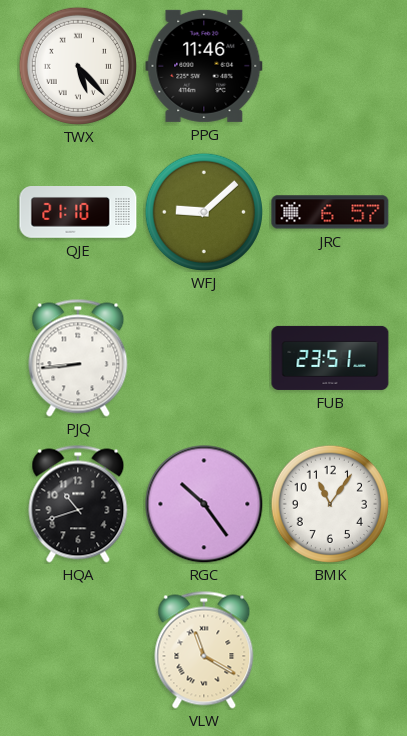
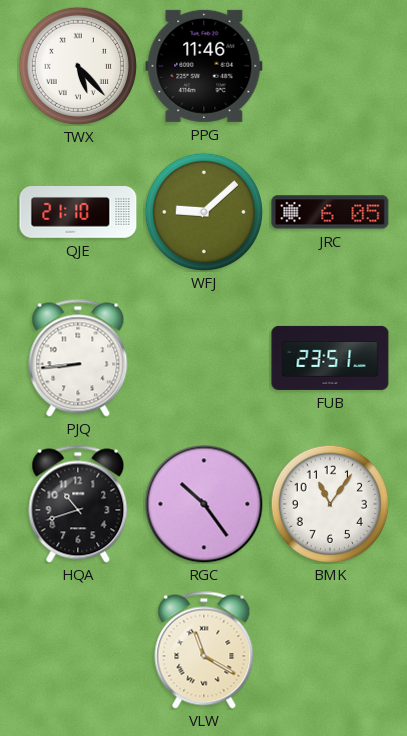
JRC: 6:57 -> 6:05
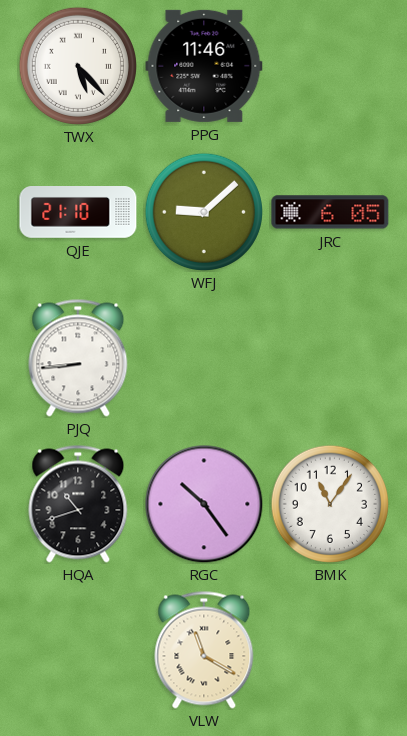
FUB: 23:51 -> none
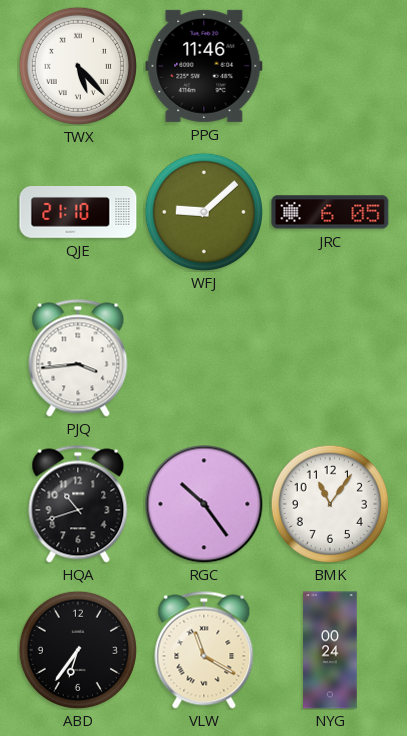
PJQ: 8:44 -> 3:44
ABD: none -> 6:36
NYG: none -> 00:24
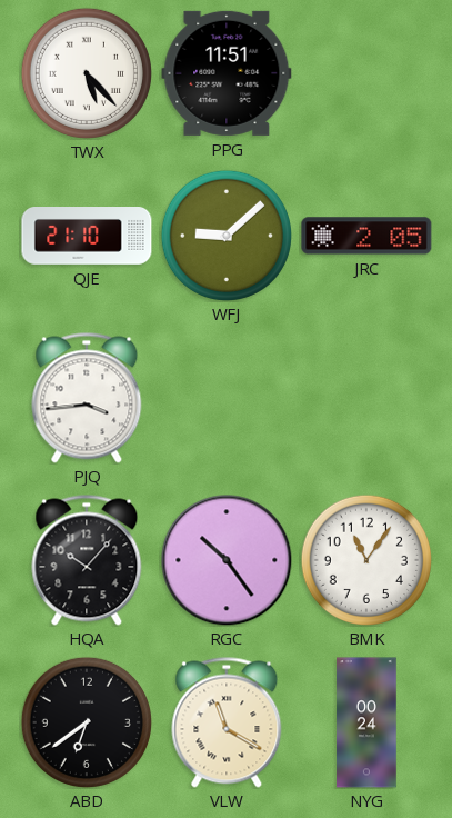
PPG: 11:46 -> 11:51
JRC: 6:05 -> 2:05
HQA: 10:42 -> 10:07
ABD: 6:36 -> 6:39
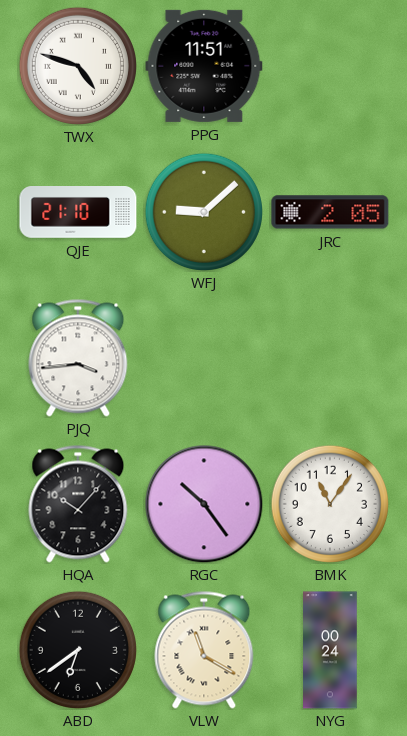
TWX: 5:23 -> 4:48
